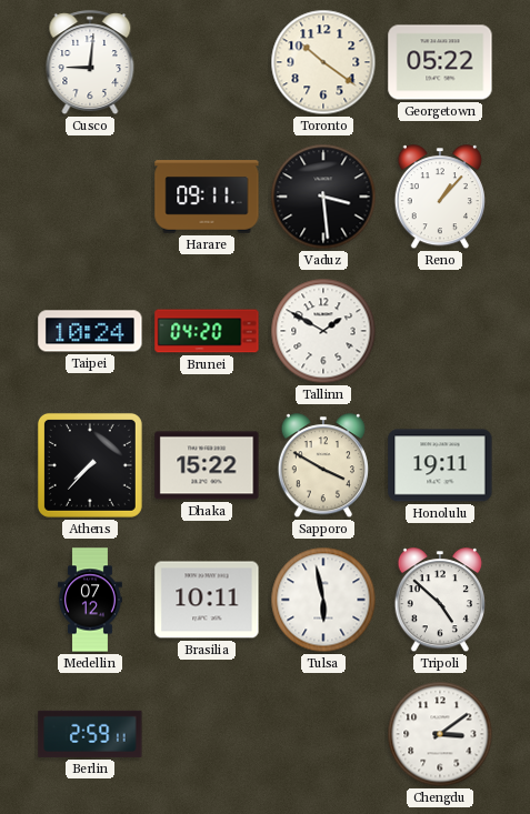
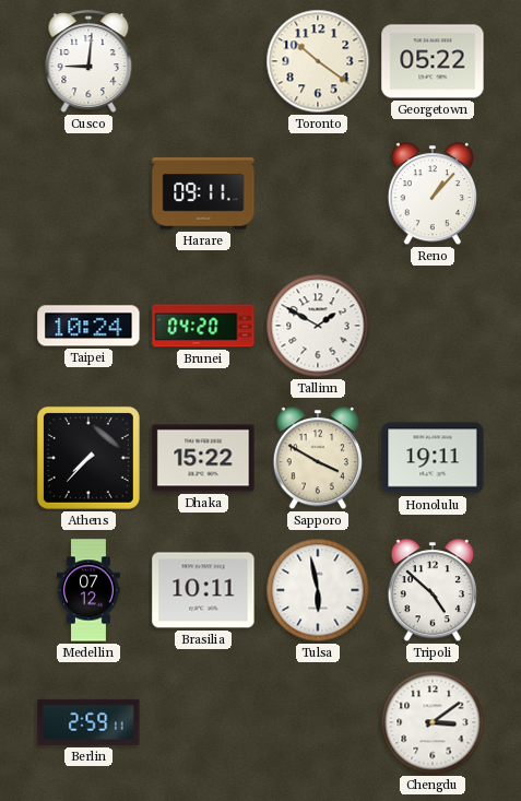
Vaduz: 3:29 -> none
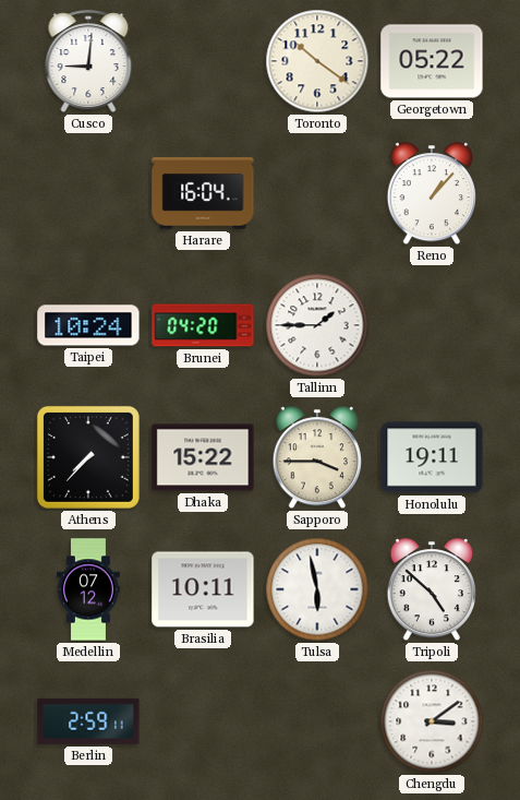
Harare: 09:11 -> 16:04
Tallinn: 1:50 -> 1:45
Sapporo: 3:50 -> 3:45
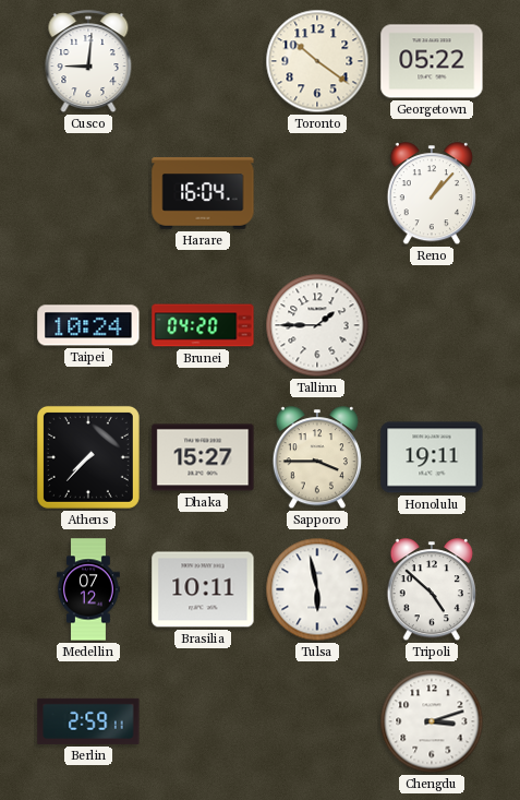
Dhaka: 15:22 -> 15:27
Chengdu: 3:09 -> 3:12
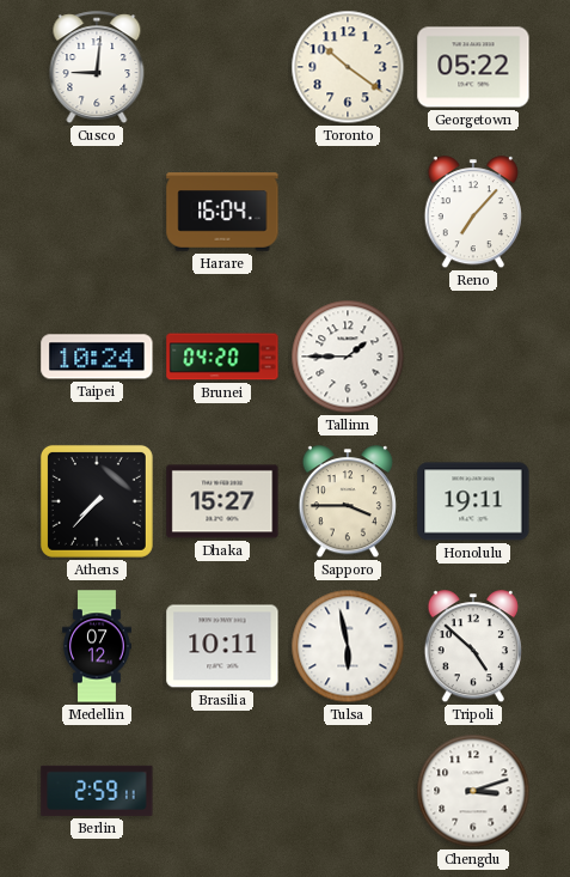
Reno: 1:07 -> 7:07
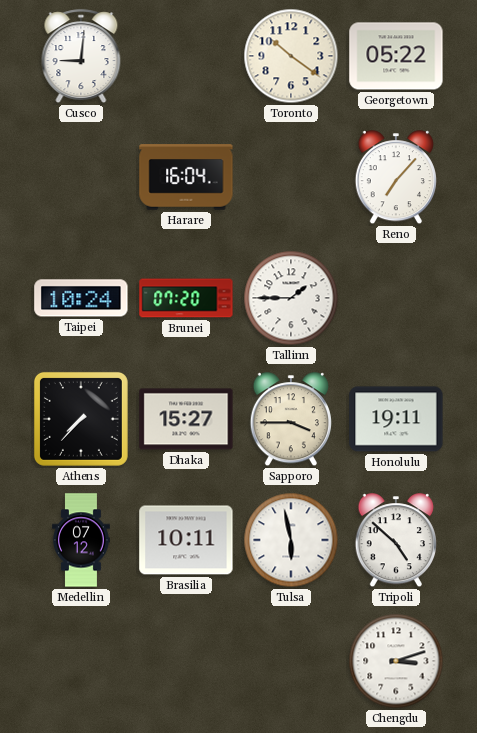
Brunei: 04:20 -> 07:20
Berlin: 2:59 -> none
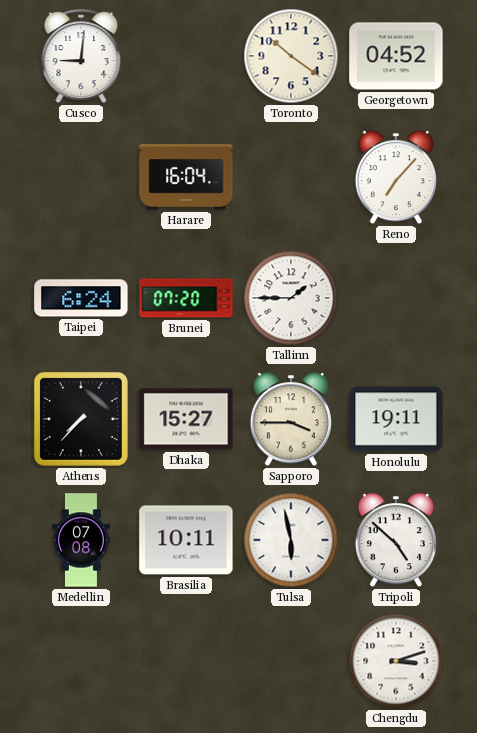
Georgetown: 05:22 -> 04:52
Taipei: 10:24 -> 6:24
Medellin: 07:12 -> 07:08
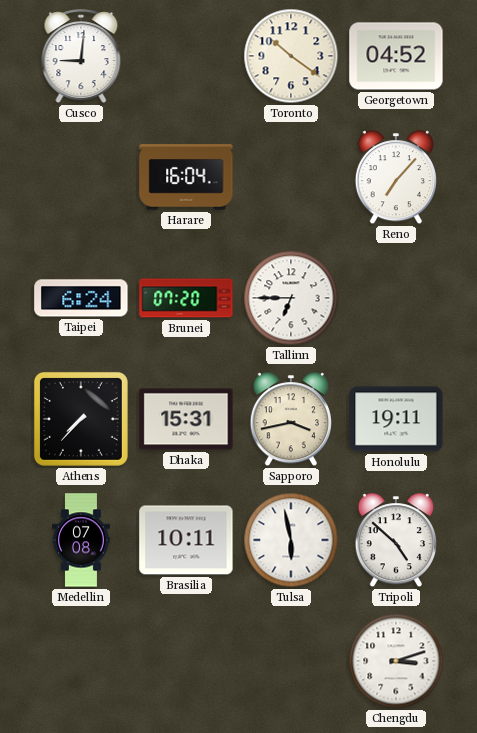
Tallinn: 1:45 -> 6:45
Dhaka: 15:27 -> 15:31
Sapporo: 3:45 -> 3:43
